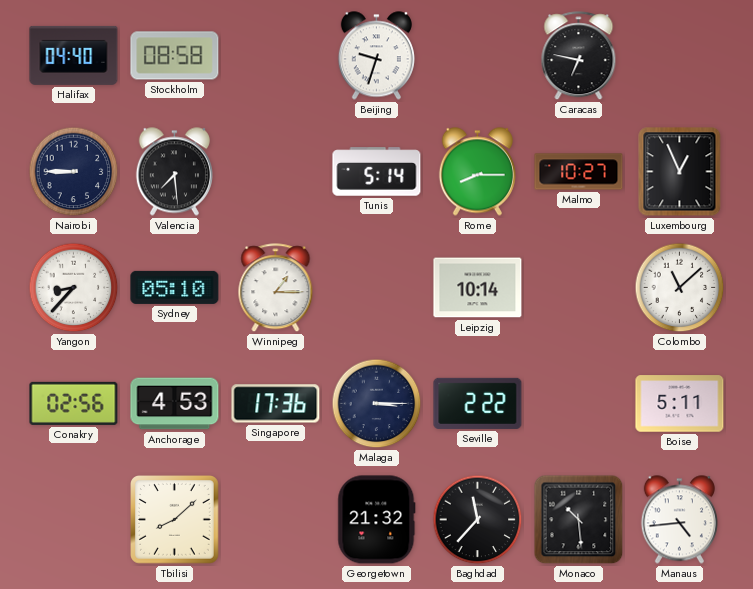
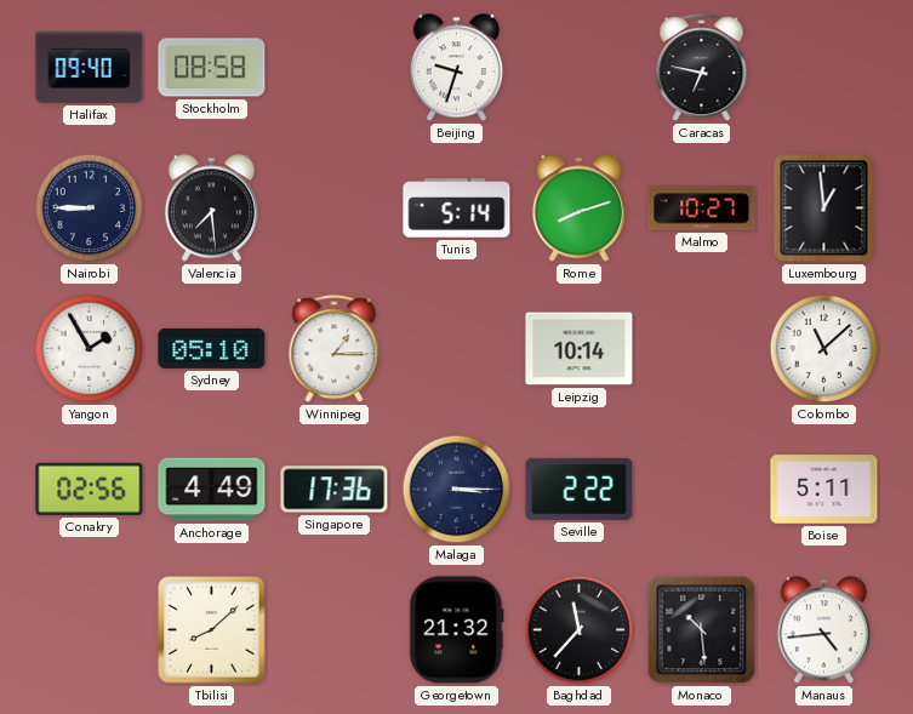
Halifax: 04:40 -> 09:40
Rome: 8:15 -> 8:12
Luxembourg: 12:56 -> 12:59
Yangon: 8:37 -> 1:55
Anchorage: 4:53 -> 4:49
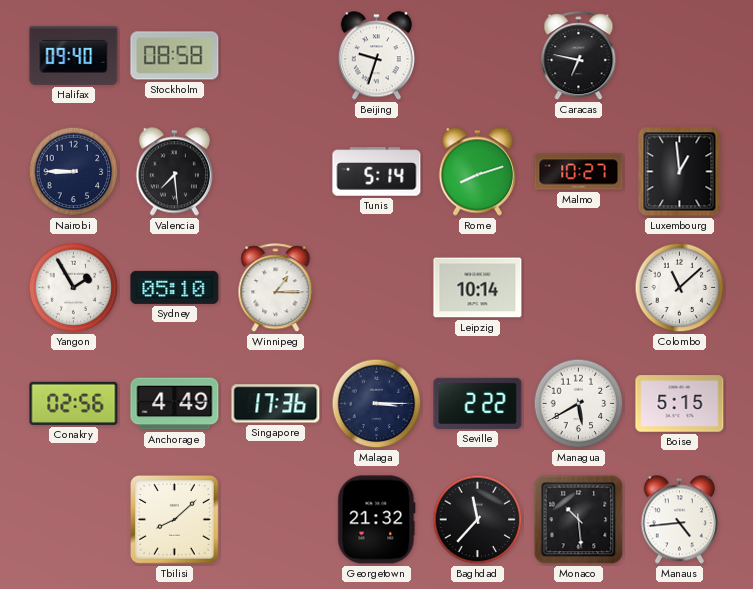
Managua: none -> 5:40
Boise: 5:11 -> 5:15
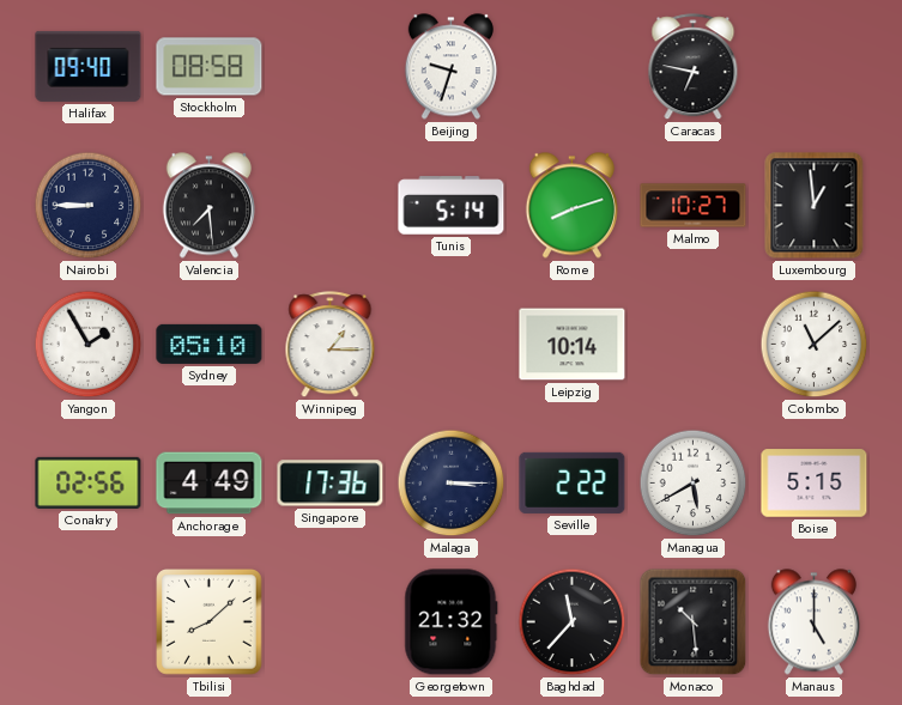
Manaus: 4:44 -> 5:00
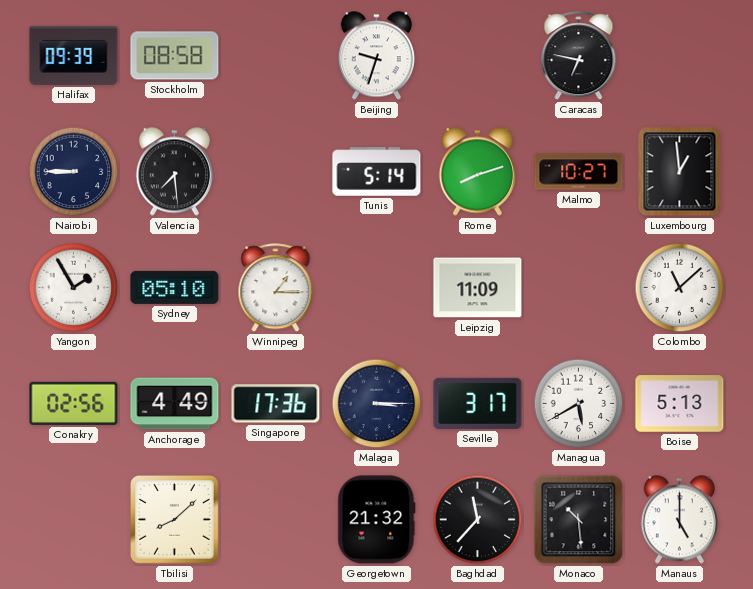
Halifax: 09:40 -> 09:39
Leipzig: 10:14 -> 11:09
Seville: 2:22 -> 3:17
Boise: 5:15 -> 5:13
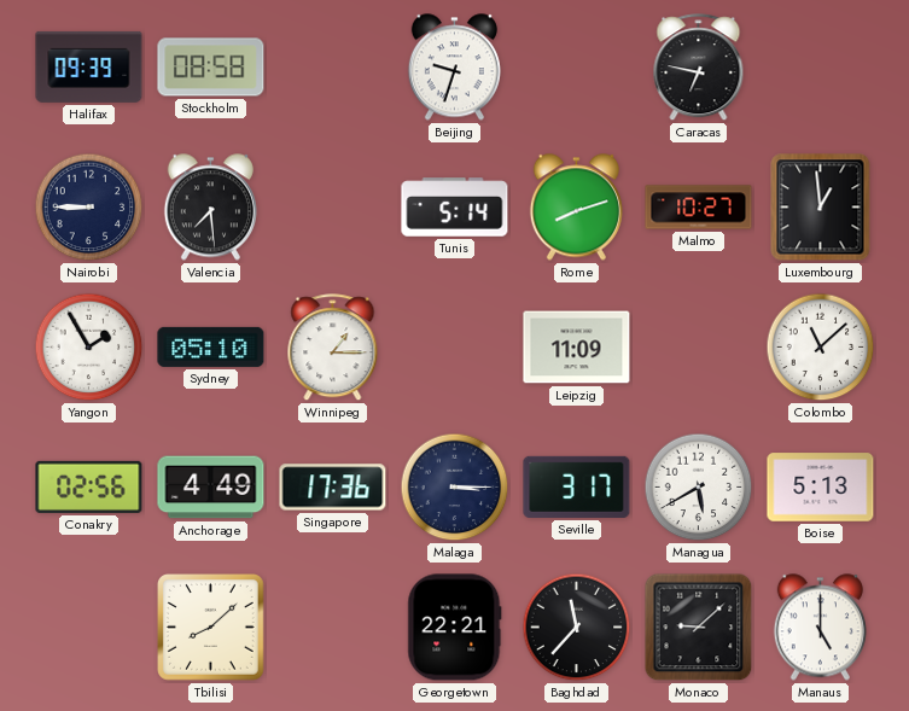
Georgetown: 21:32 -> 22:21
Monaco: 10:29 -> 9:08
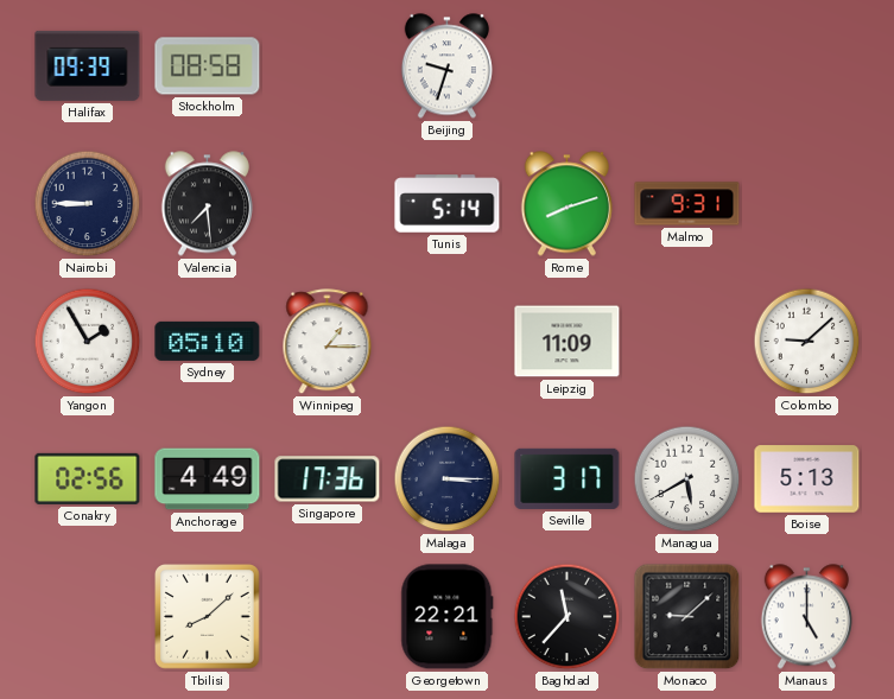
Caracas: 6:47 -> none
Malmo: 10:27 -> 9:31
Luxembourg: 12:59 -> none
Colombo: 11:08 -> 9:08
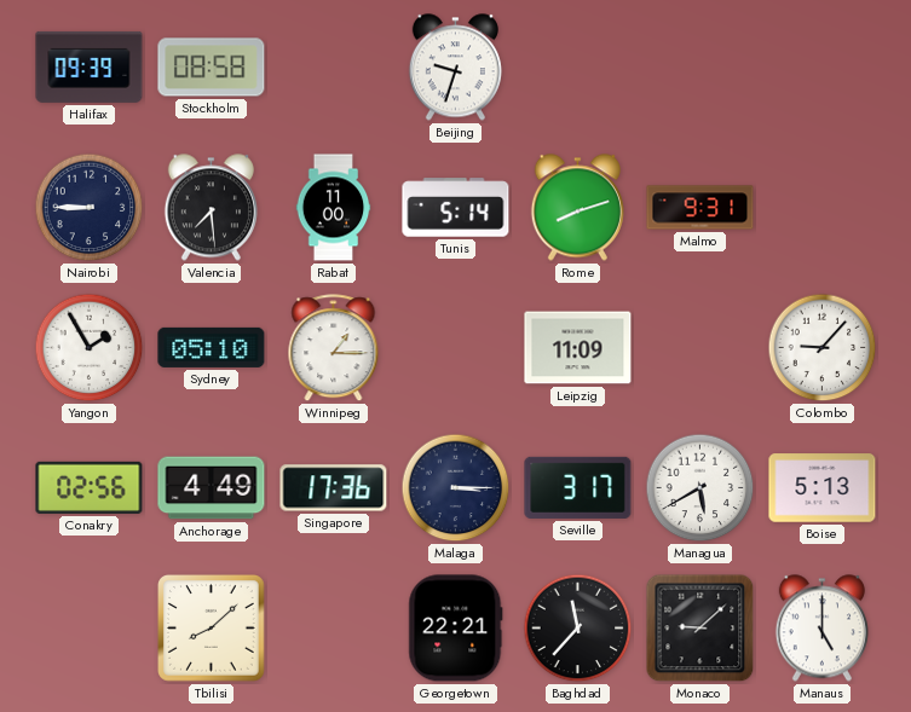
Rabat: none -> 11:00
Colombo: 9:08 -> 9:07
